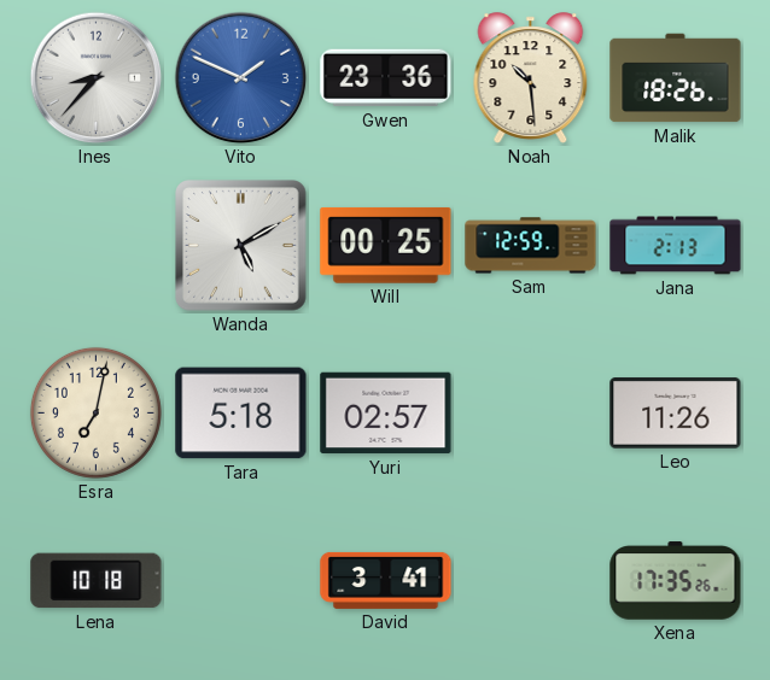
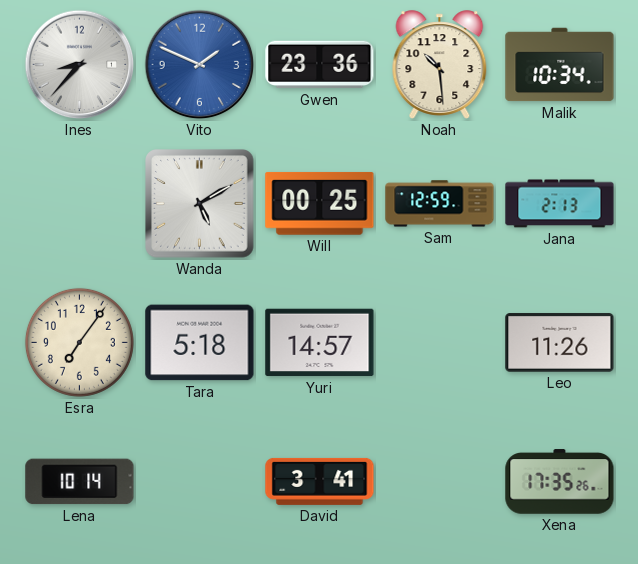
Malik: 18:26 -> 10:34
Esra: 7:02 -> 7:06
Yuri: 02:57 -> 14:57
Lena: 10:18 -> 10:14
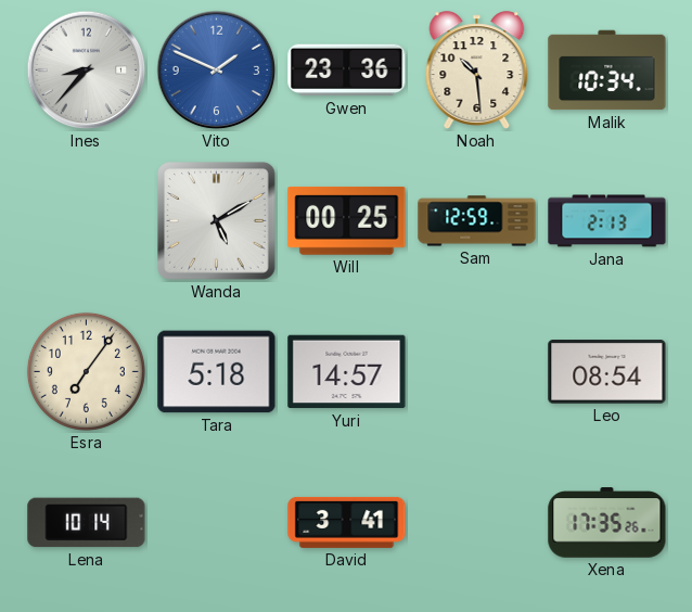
Leo: 11:26 -> 08:54
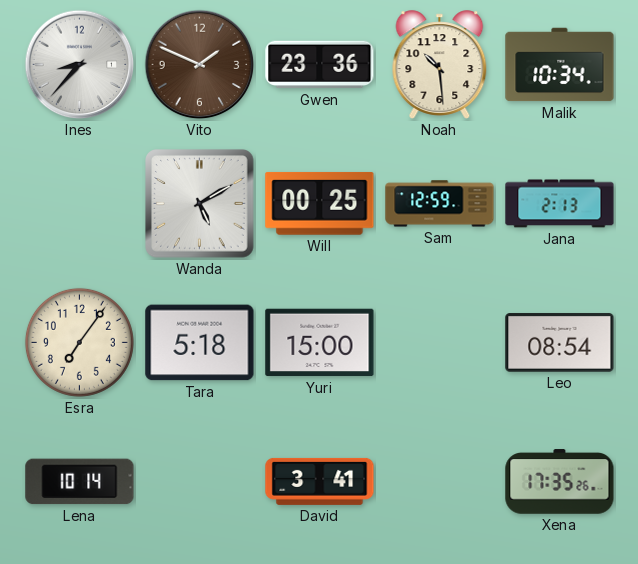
Vito dial: blue -> brown
Yuri: 14:57 -> 15:00
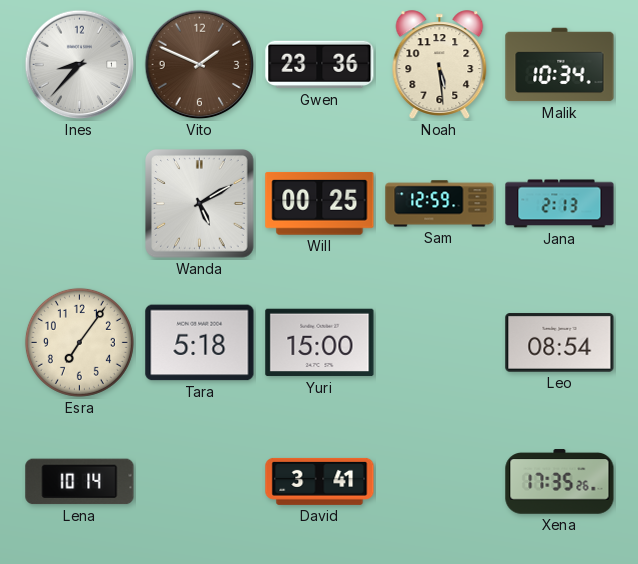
Noah: 10:29 -> 5:29
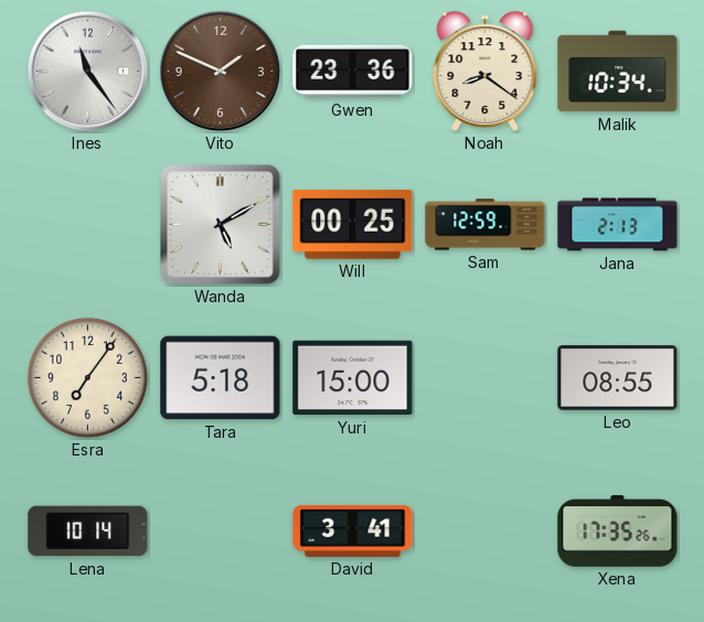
Ines: 8:37 -> 11:24
Noah: 5:29 -> 8:21
Leo: 08:54 -> 08:55
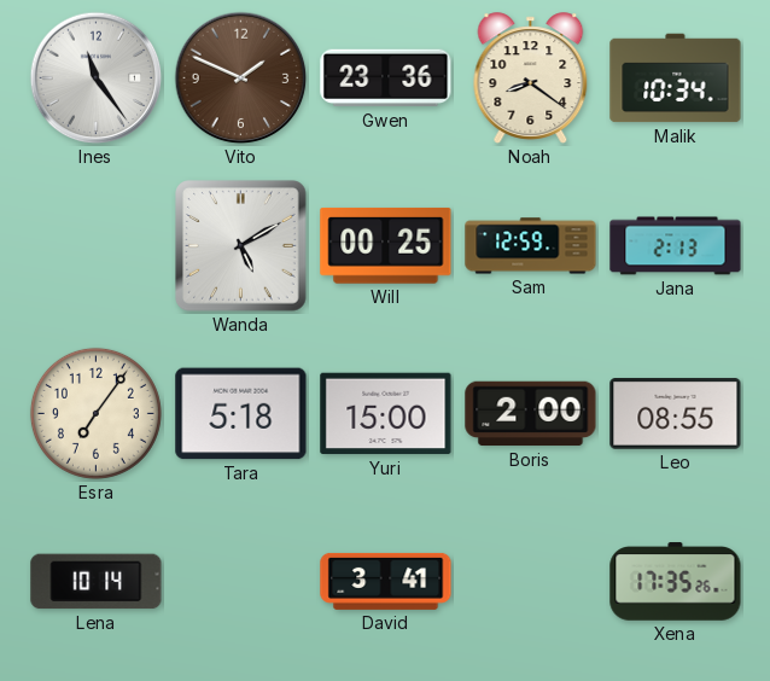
Boris: none -> 2:00
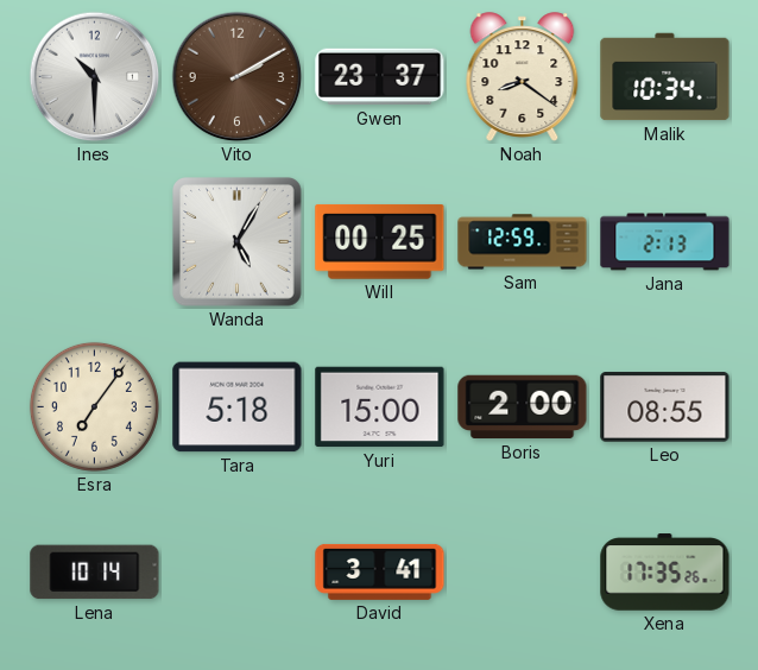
Ines: 11:24 -> 10:30
Vito: 1:49 -> 2:10
Gwen: 23:36 -> 23:37
Wanda: 5:10 -> 5:05
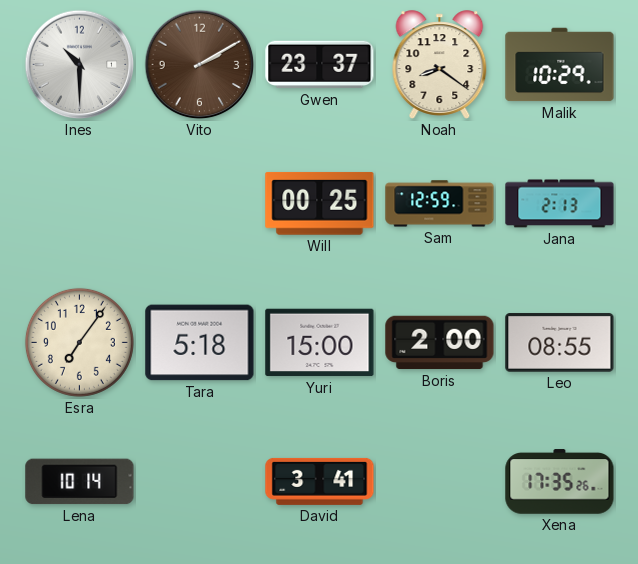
Malik: 10:34 -> 10:29
Wanda: 5:05 -> none
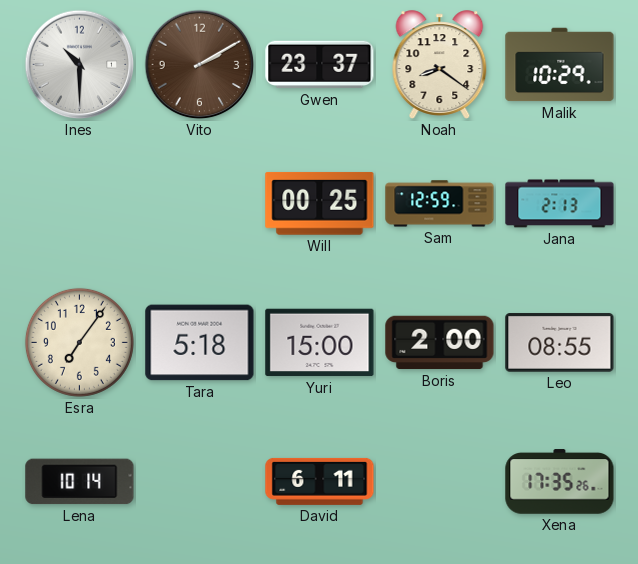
David: 3:41 -> 6:11
